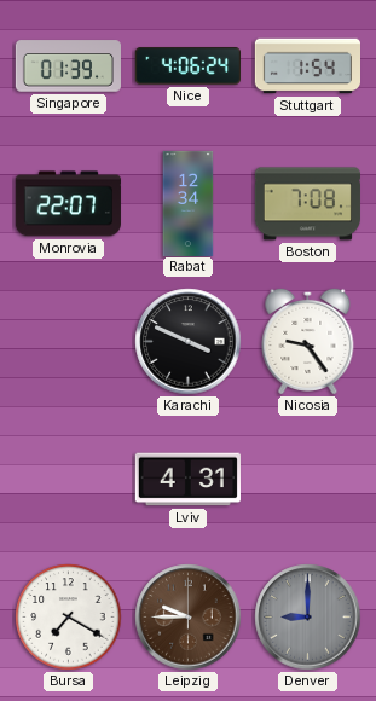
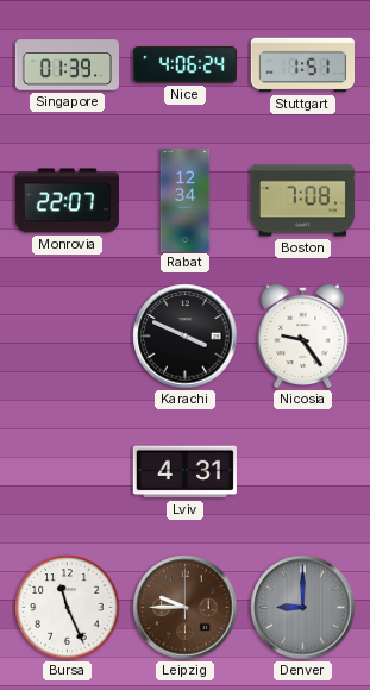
Stuttgart: 1:54 -> 1:51
Bursa: 7:20 -> 11:26
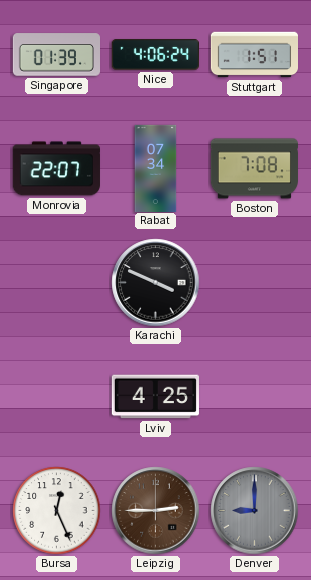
Rabat: 12:34 -> 07:34
Nicosia: 9:24 -> none
Lviv: 4:31 -> 4:25
Bursa: 11:26 -> 12:26
Leipzig: 9:45 -> 2:45
